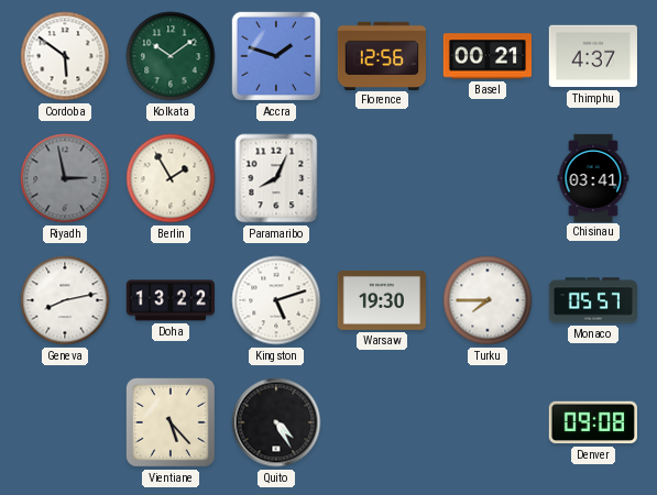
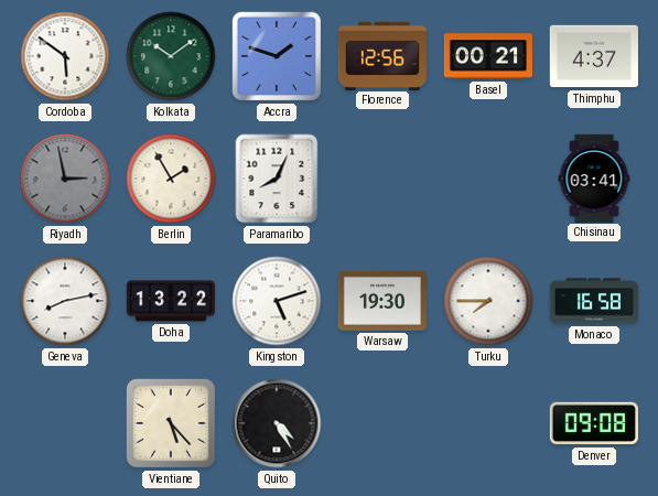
Monaco: 05:57 -> 16:58
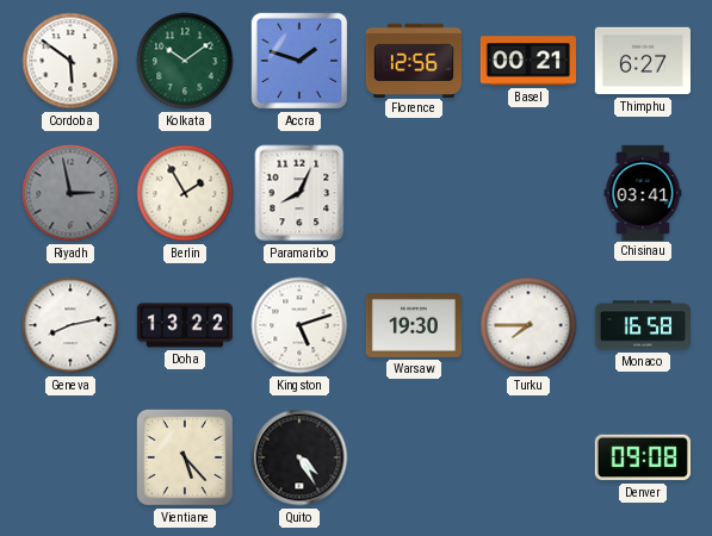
Thimphu: 4:37 -> 6:27
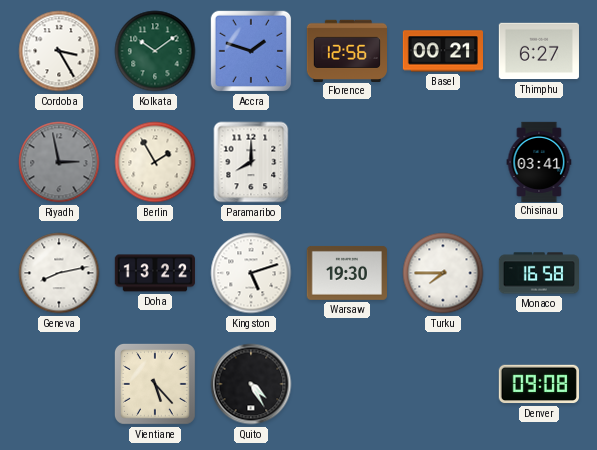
Cordoba: 5:51 -> 3:25
Paramaribo: 8:04 -> 8:00
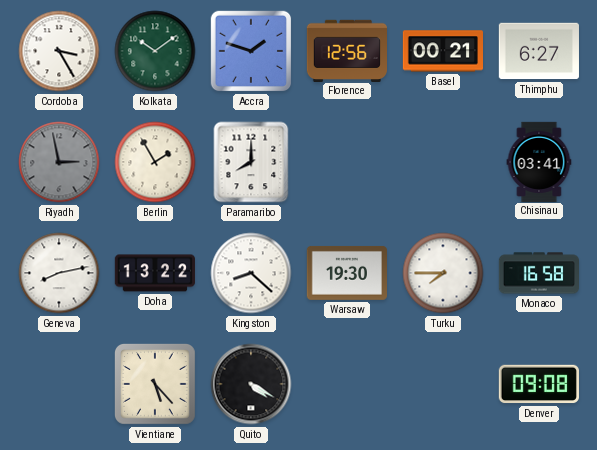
Kingston: 5:12 -> 8:22
Quito: 4:25 -> 4:20
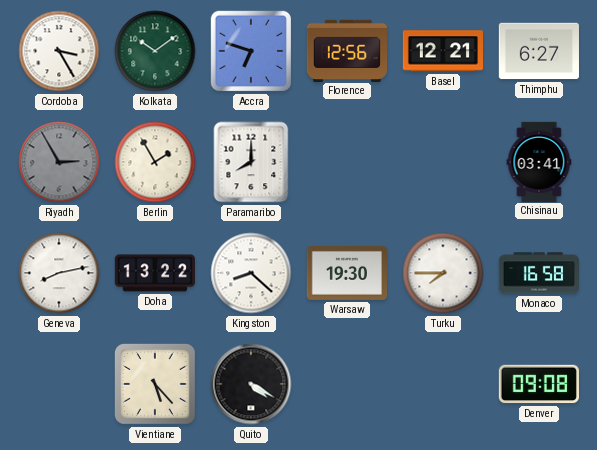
Accra: 1:48 -> 6:48
Basel: 00:21 -> 12:21
Riyadh: 2:58 -> 2:55
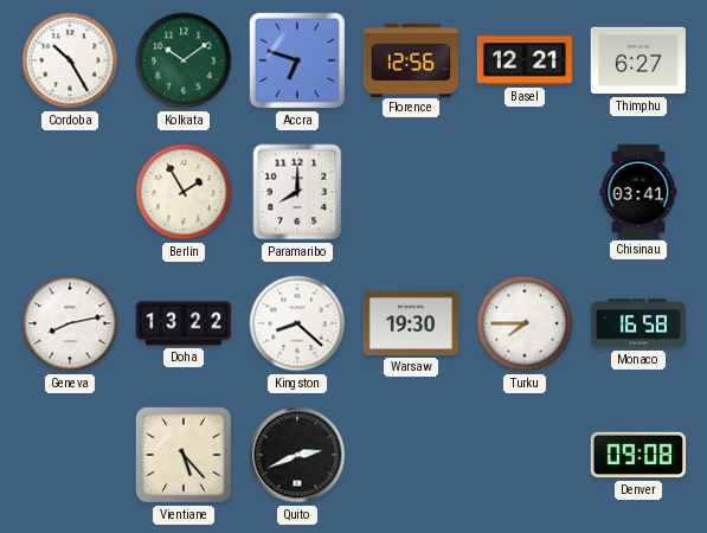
Cordoba: 3:25 -> 10:25
Riyadh: 2:55 -> none
Quito: 4:20 -> 2:41
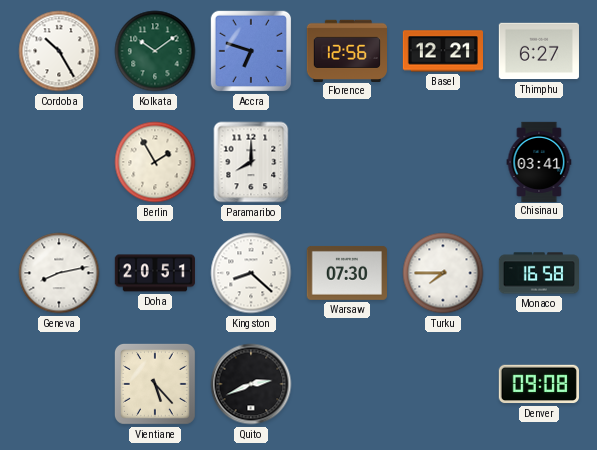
Doha: 13:22 -> 20:51
Warsaw: 19:30 -> 07:30
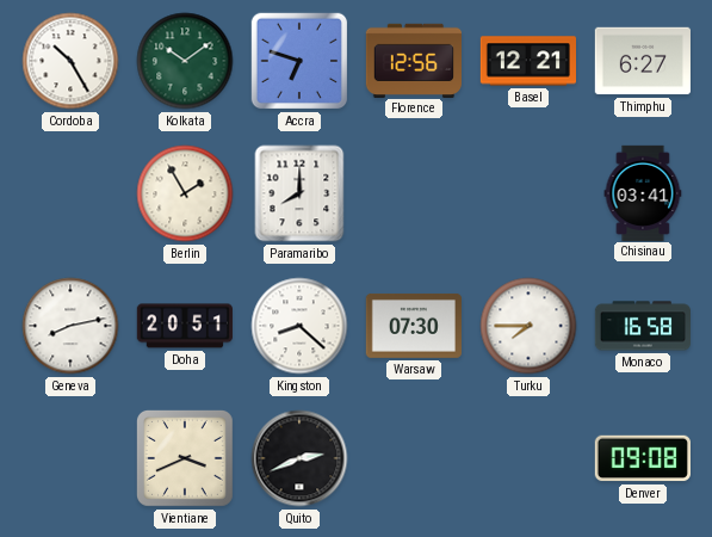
Vientiane: 5:23 -> 3:41
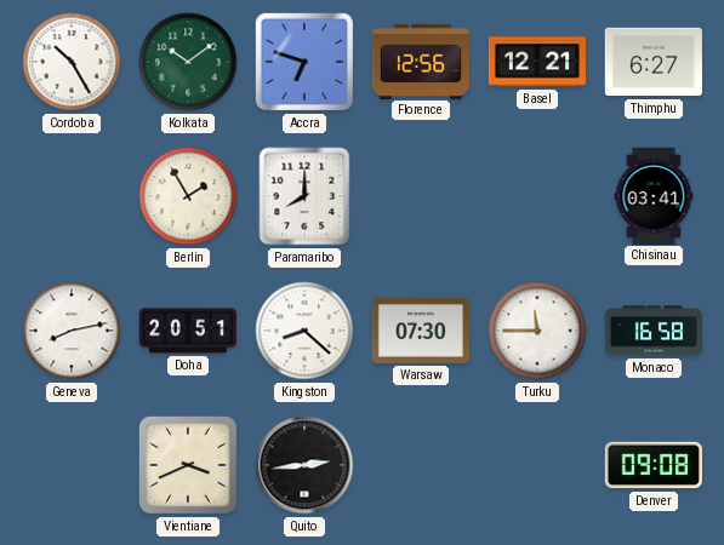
Turku: 7:45 -> 11:45
Quito: 2:41 -> 2:44
